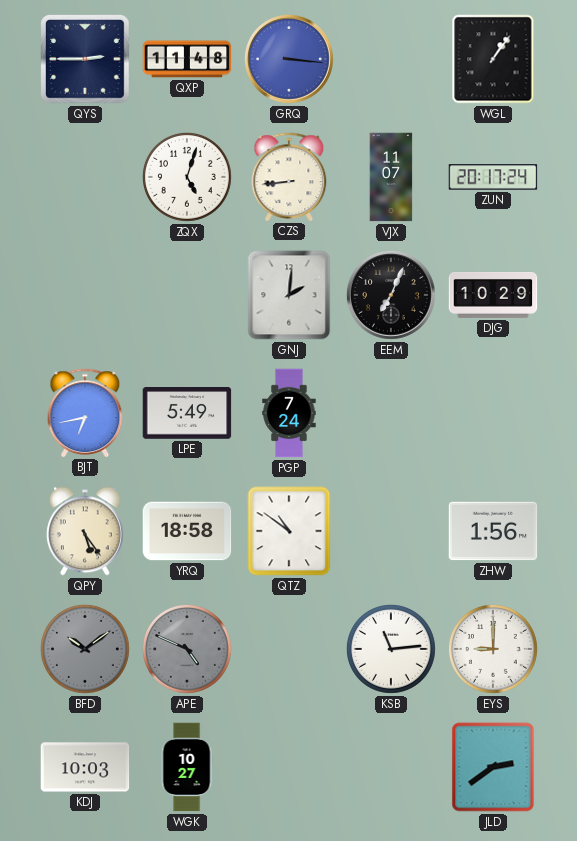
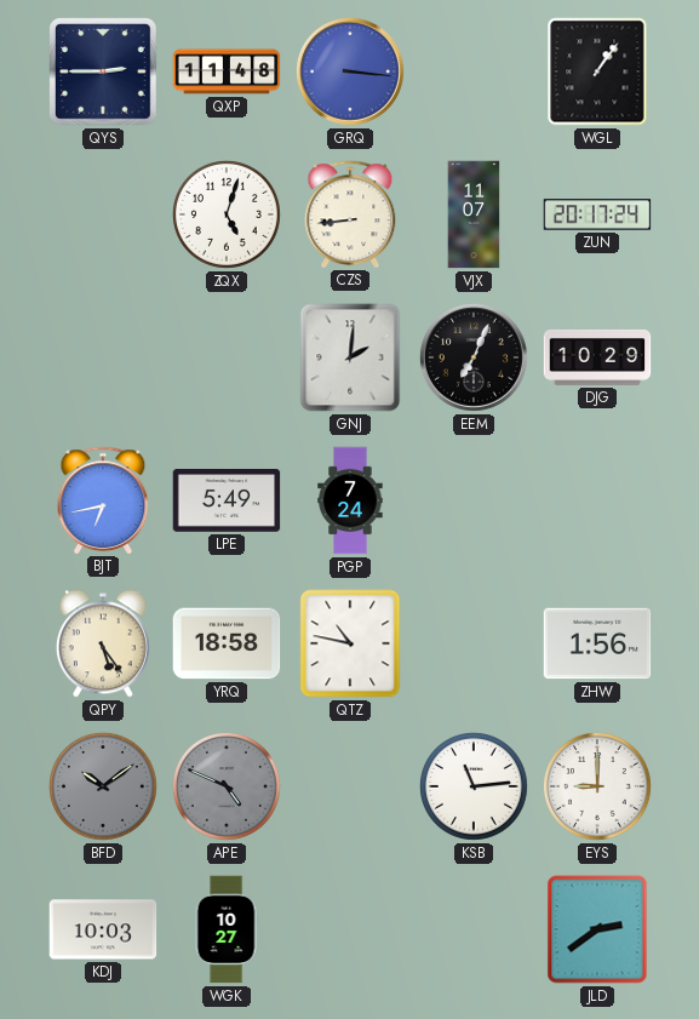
QTZ: 10:51 -> 10:47
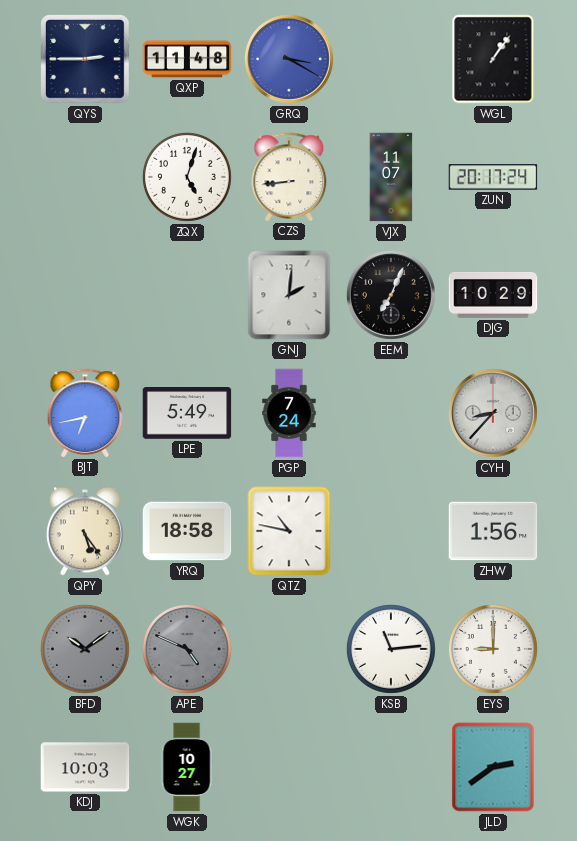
GRQ: 3:16 -> 3:20
CYH: none -> 8:37
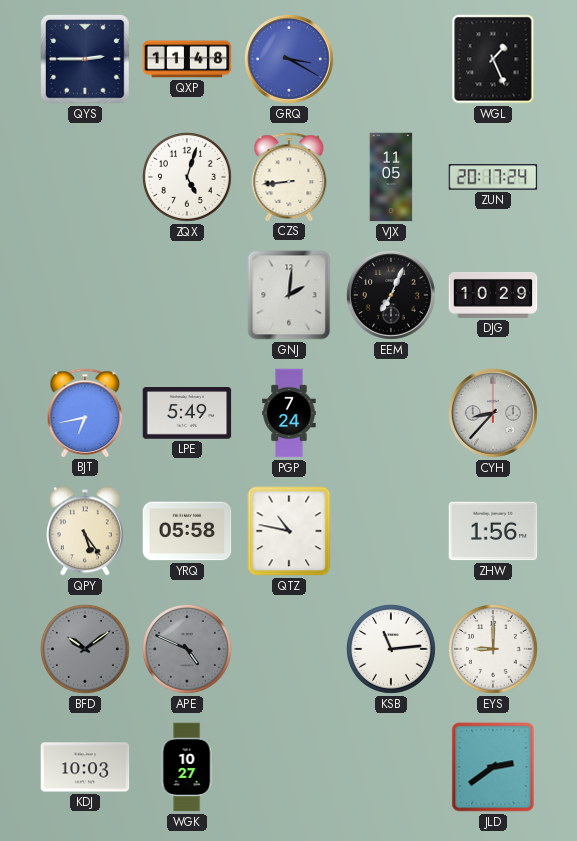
WGL: 1:06 -> 1:26
VJX: 11:07 -> 11:05
YRQ: 18:58 -> 05:58
